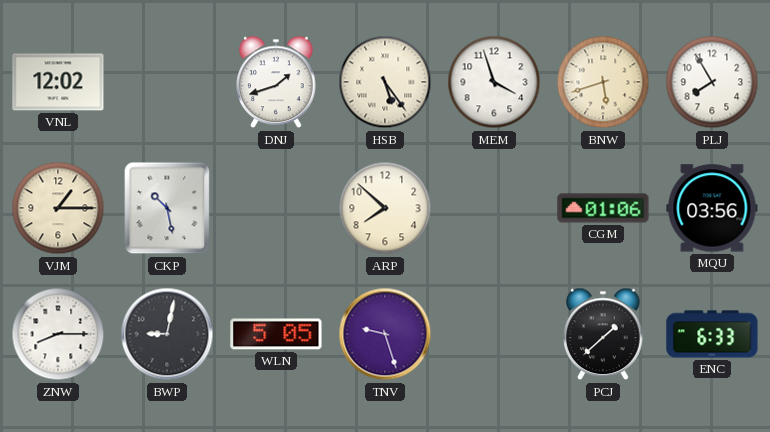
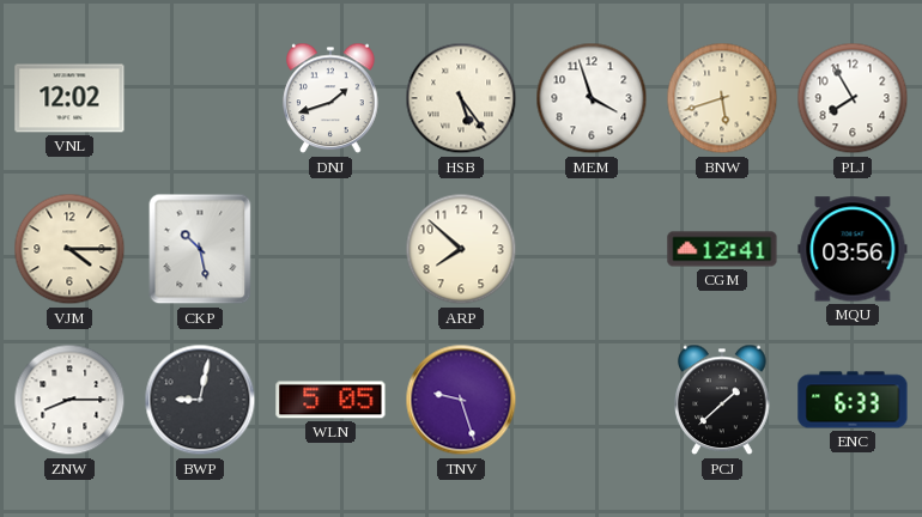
VJM: 1:15 -> 4:15
CGM: 01:06 -> 12:41
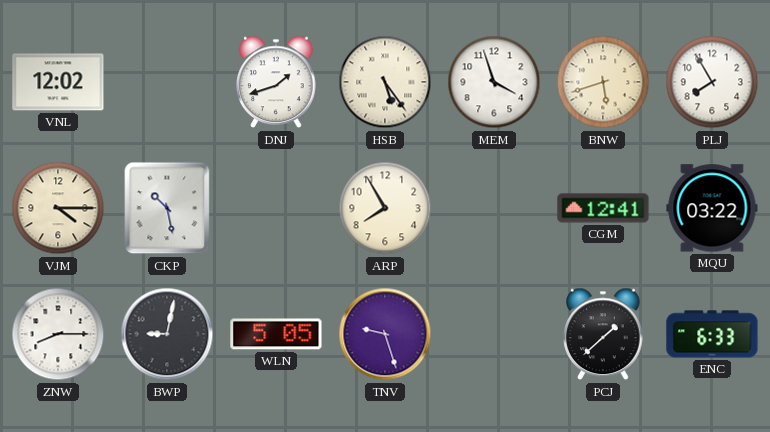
ARP: 7:52 -> 7:55
MQU: 03:56 -> 03:22
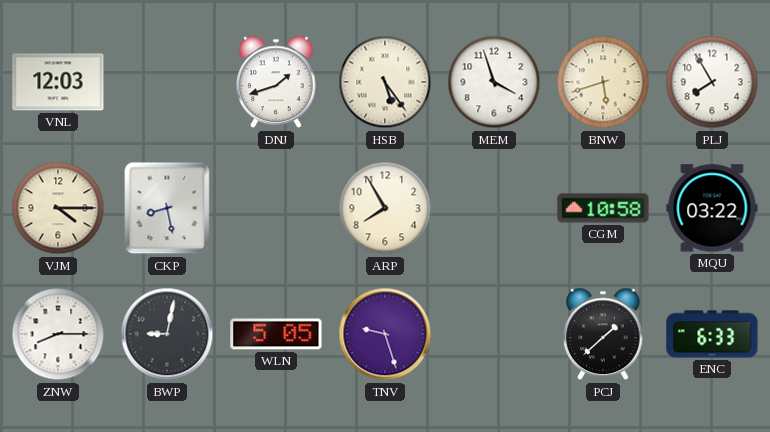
VNL: 12:02 -> 12:03
CKP: 10:28 -> 8:28
CGM: 12:41 -> 10:58
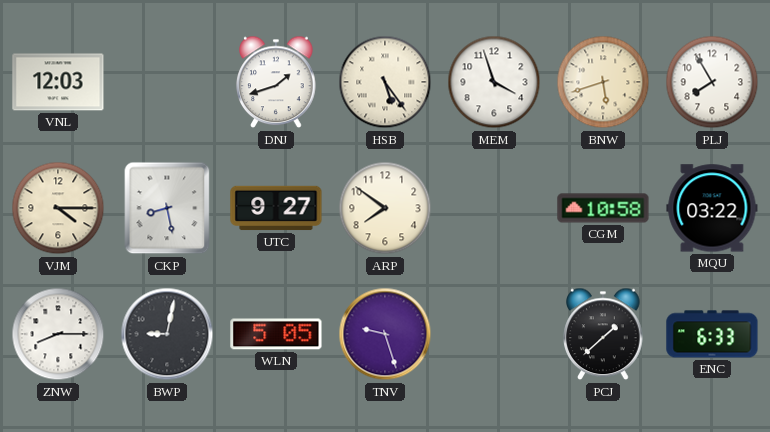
UTC: none -> 9:27
ARP: 7:55 -> 7:51
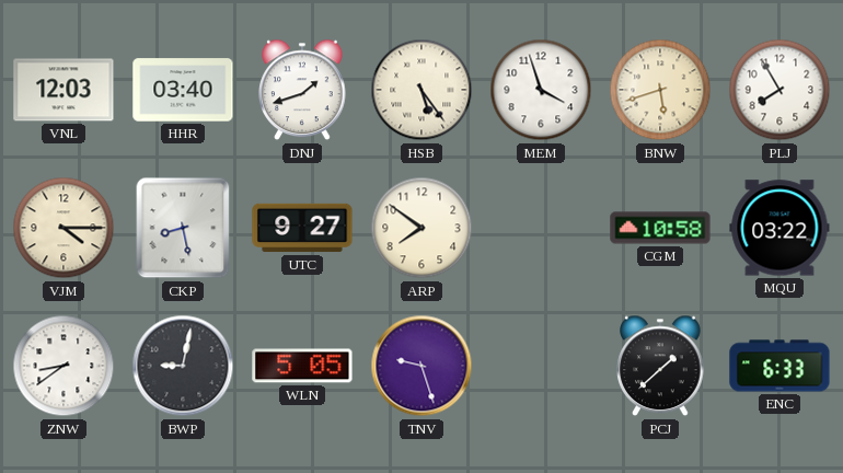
HHR: none -> 03:40
ZNW: 8:15 -> 8:39
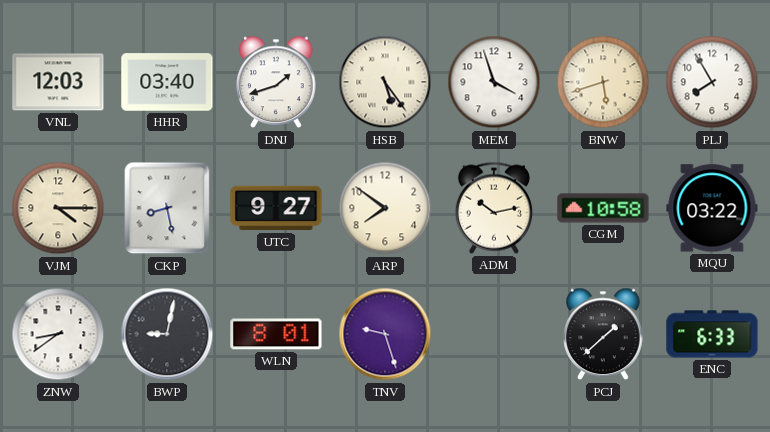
ADM: none -> 10:13
WLN: 5:05 -> 8:01
